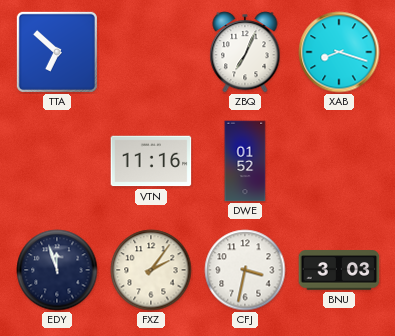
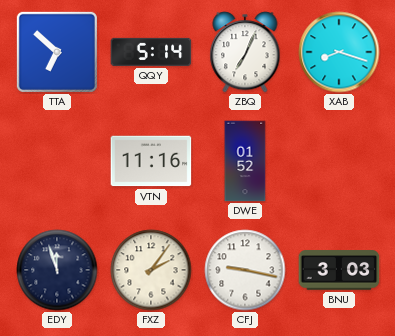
QQY: none -> 5:14
CFJ: 3:32 -> 9:17
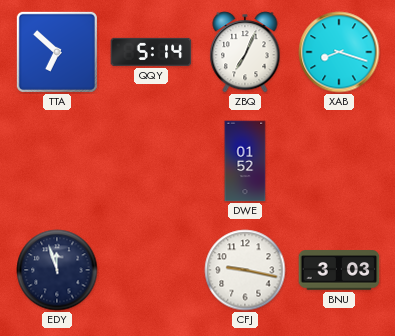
VTN: 11:16 -> none
FXZ: 2:06 -> none
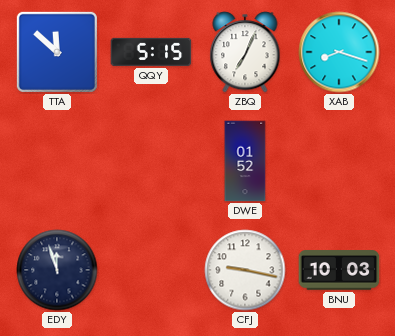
TTA: 6:52 -> 11:52
QQY: 5:14 -> 5:15
BNU: 3:03 -> 10:03
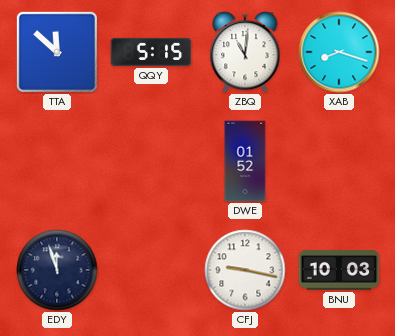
ZBQ: 7:04 -> 11:01
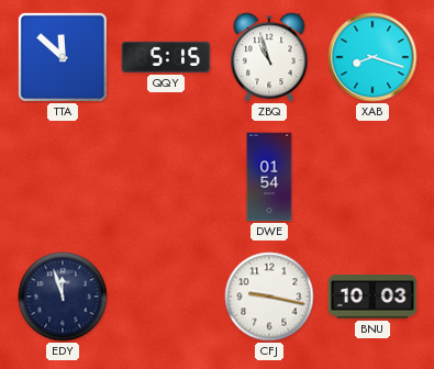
ZBQ: 11:01 -> 10:57
DWE: 01:52 -> 01:54
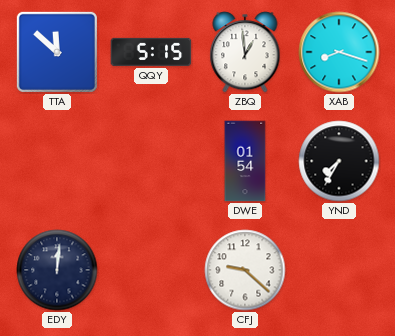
ZBQ: 10:57 -> 12:59
YND: none -> 7:35
EDY: 11:57 -> 12:01
CFJ: 9:17 -> 9:22
BNU: 10:03 -> none
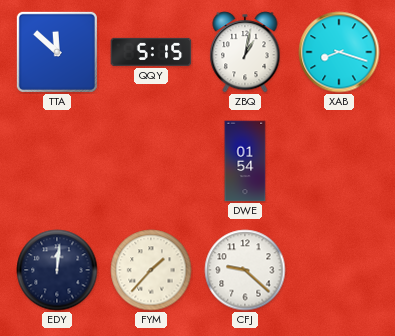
ZBQ: 12:59 -> 1:02
YND: 7:35 -> none
FYM: none -> 1:37
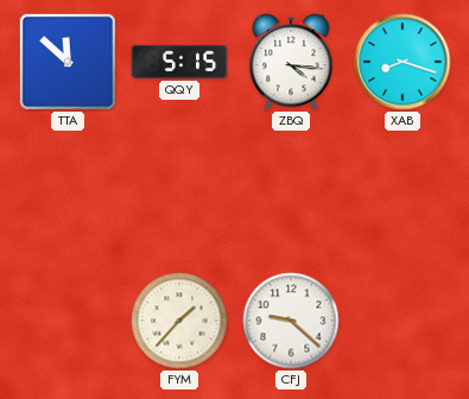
ZBQ: 1:02 -> 4:16
DWE: 01:54 -> none
EDY: 12:01 -> none
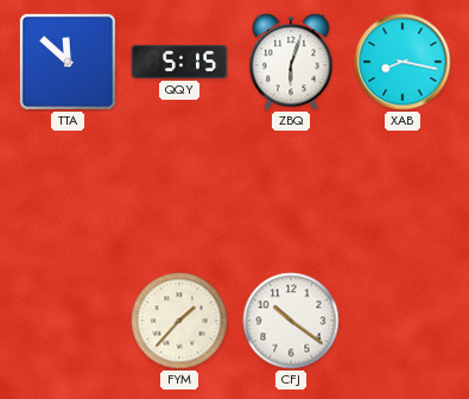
ZBQ: 4:16 -> 6:03
XAB: 8:18 -> 8:17
CFJ: 9:22 -> 10:21
